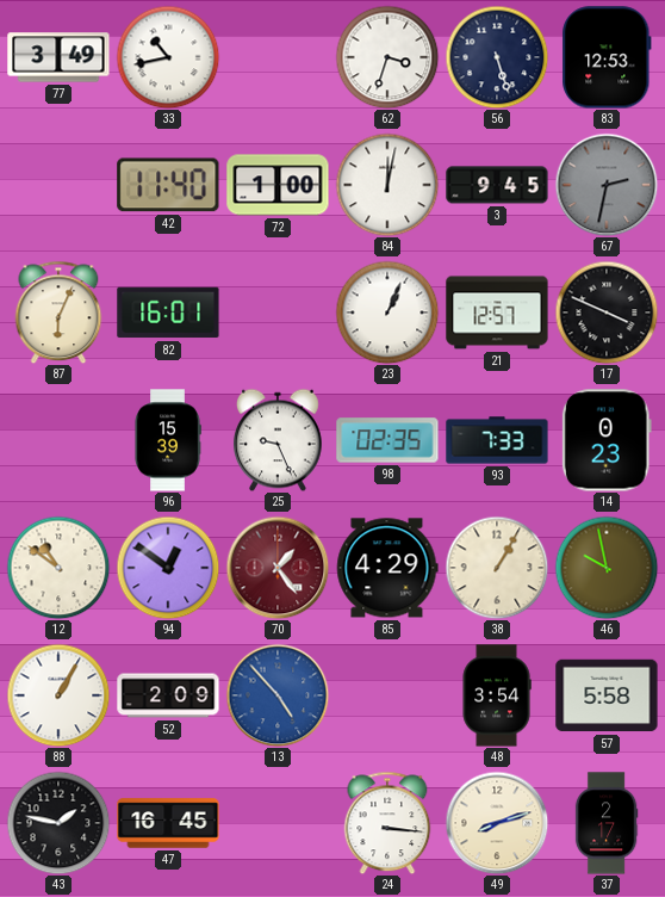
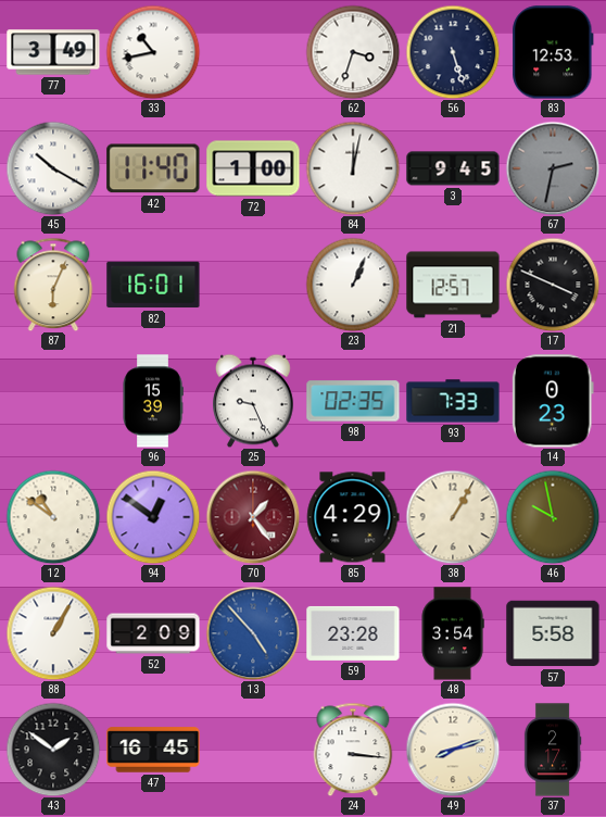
45: none -> 10:20
59: none -> 23:28
43: 1:47 -> 1:51
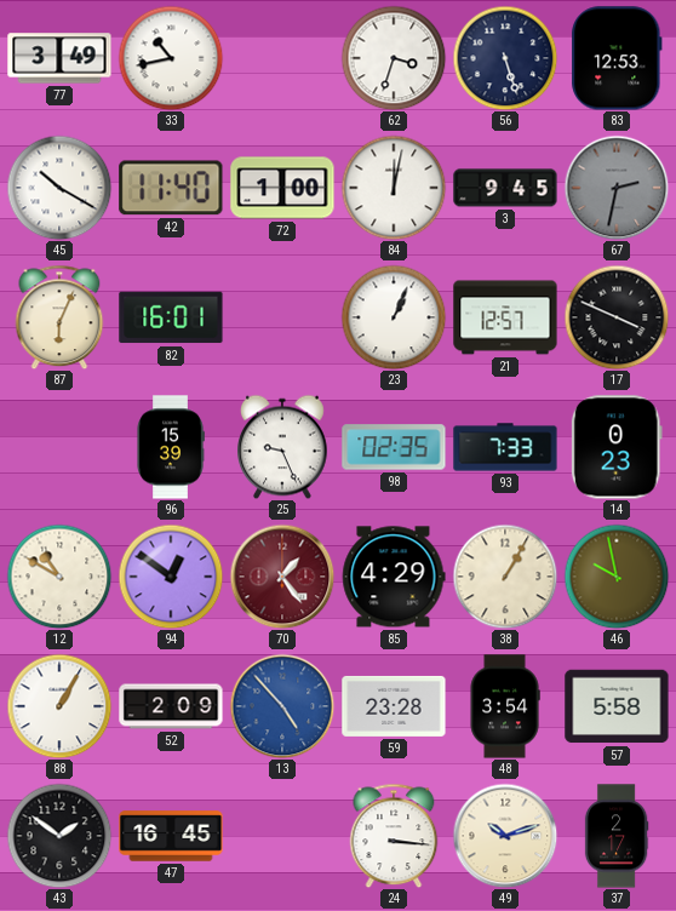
12: 10:51 -> 10:50
49: 8:12 -> 10:12
